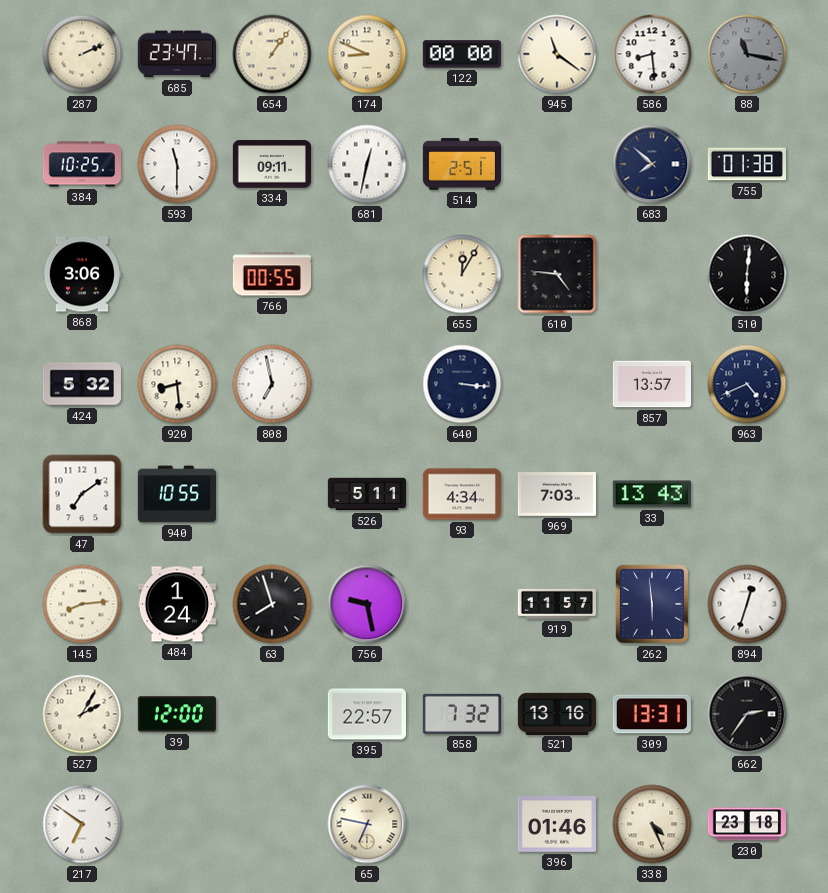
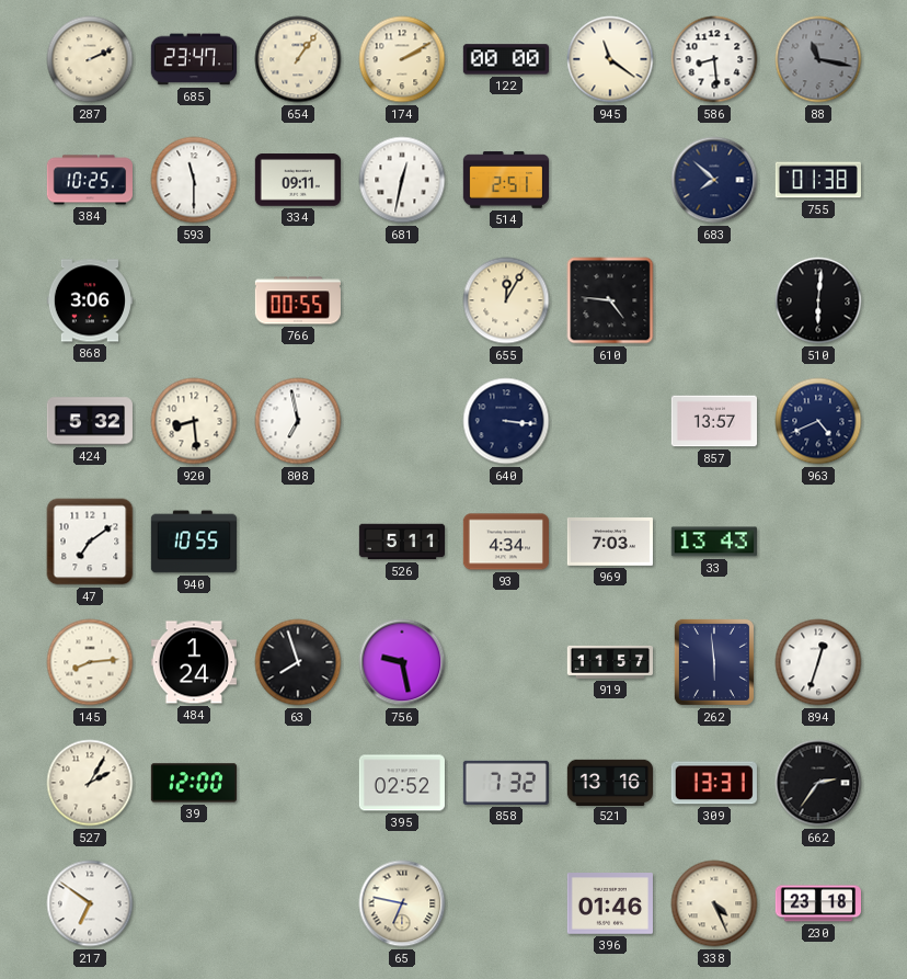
174: 8:49 -> 2:10
395: 22:57 -> 02:52
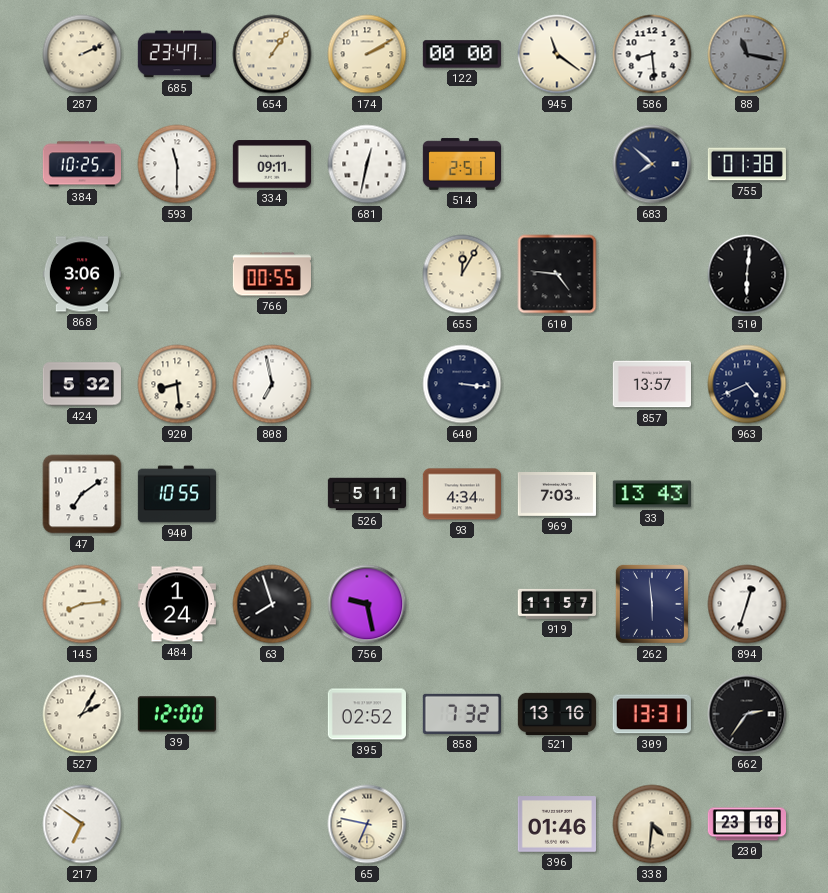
338: 4:26 -> 4:31
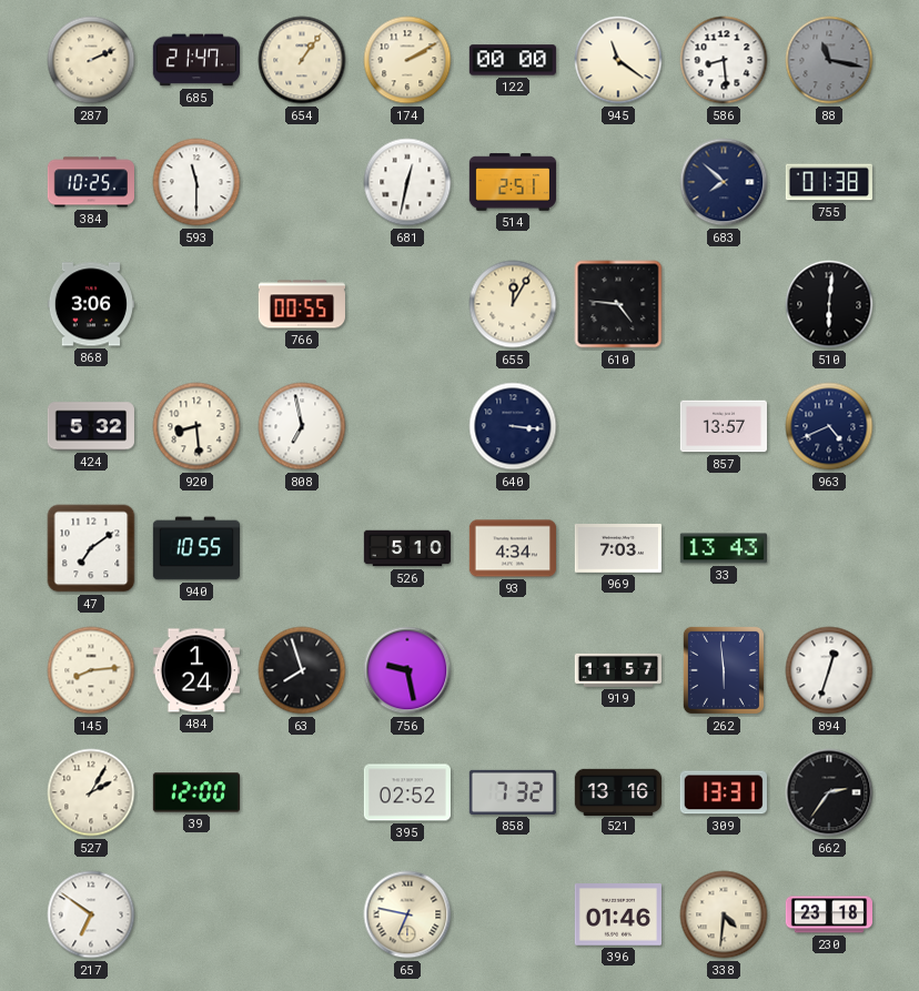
685: 23:47 -> 21:47
334: 09:11 -> none
526: 5:11 -> 5:10
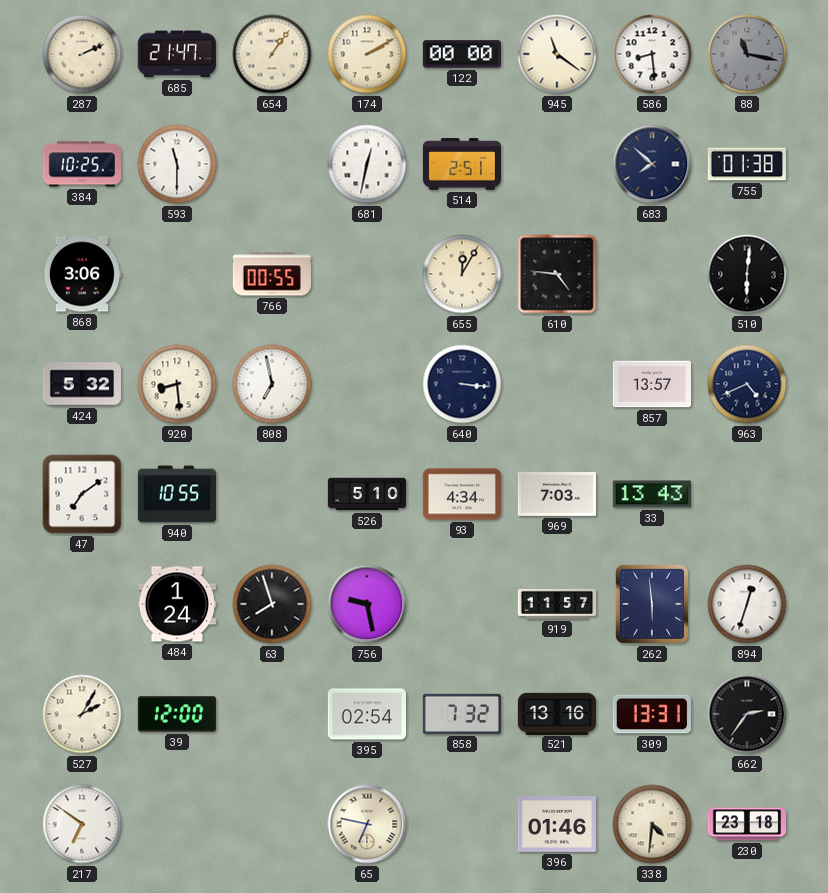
145: 8:14 -> none
395: 02:52 -> 02:54
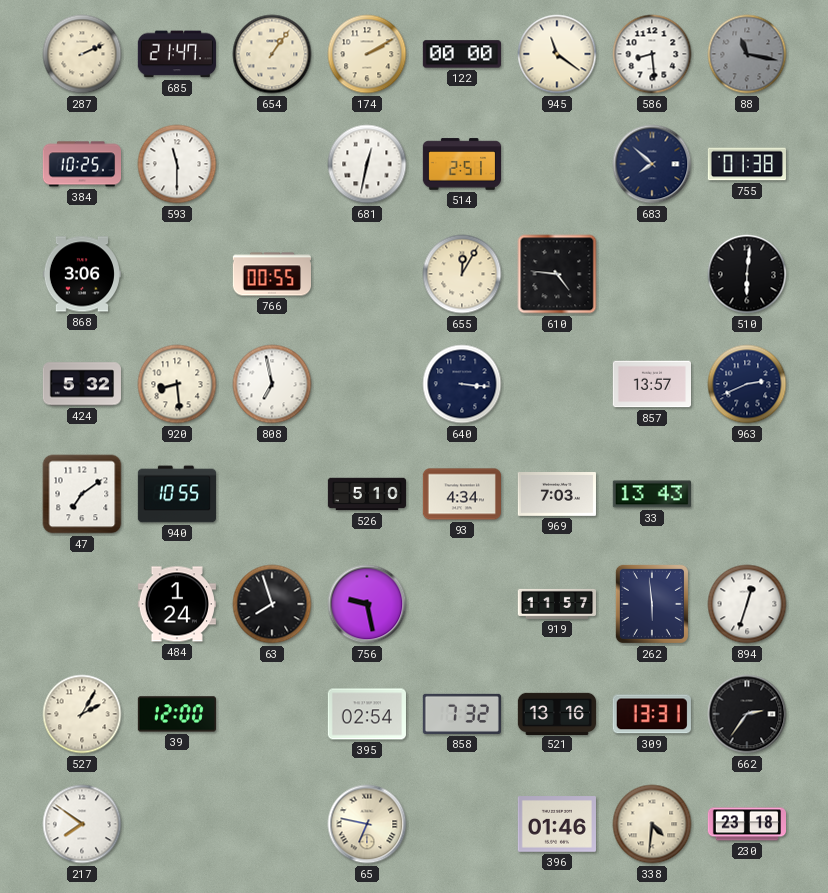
963: 4:41 -> 2:41
217: 6:51 -> 7:51
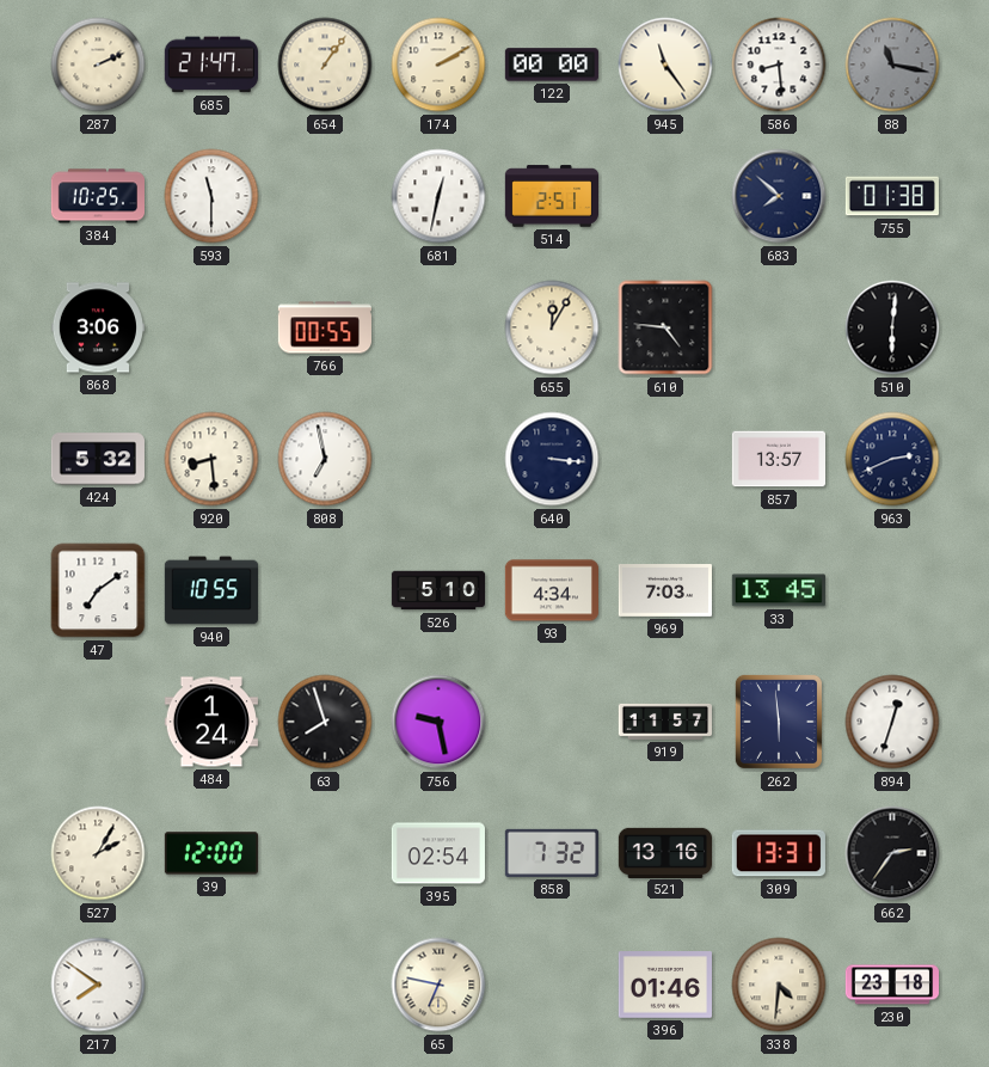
945: 11:21 -> 11:24
33: 13:43 -> 13:45
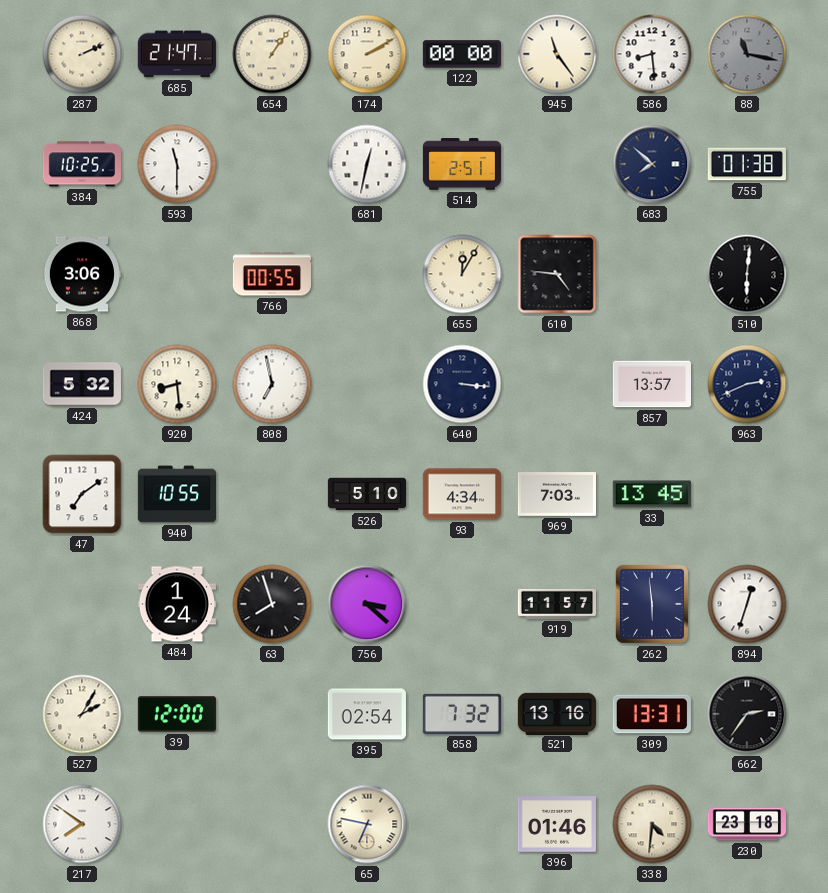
756: 9:28 -> 3:22
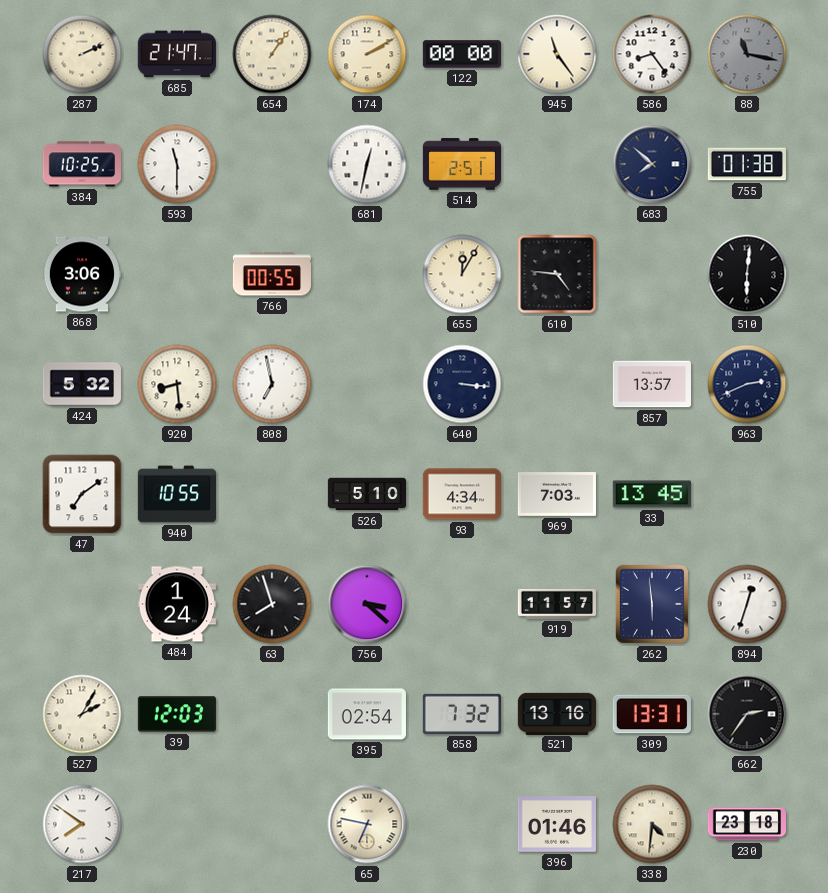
586: 8:29 -> 8:24
39: 12:00 -> 12:03
